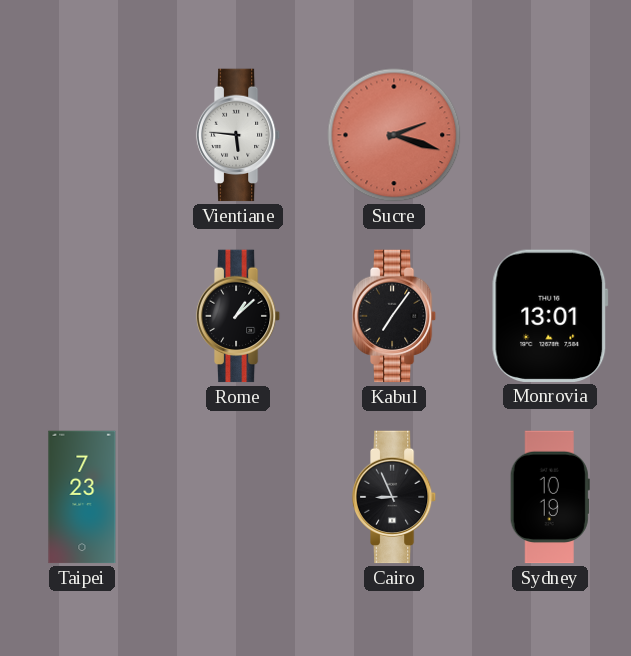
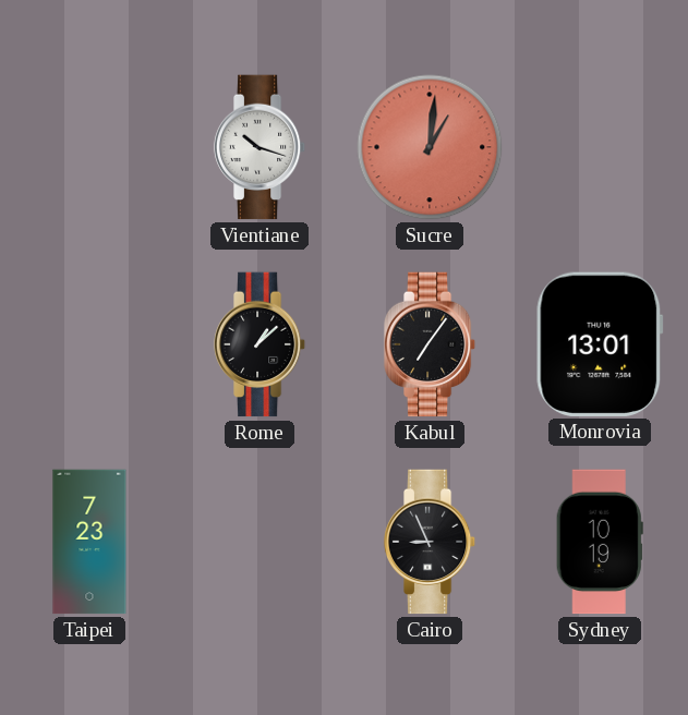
Vientiane: 5:46 -> 10:18
Sucre: 2:18 -> 1:01
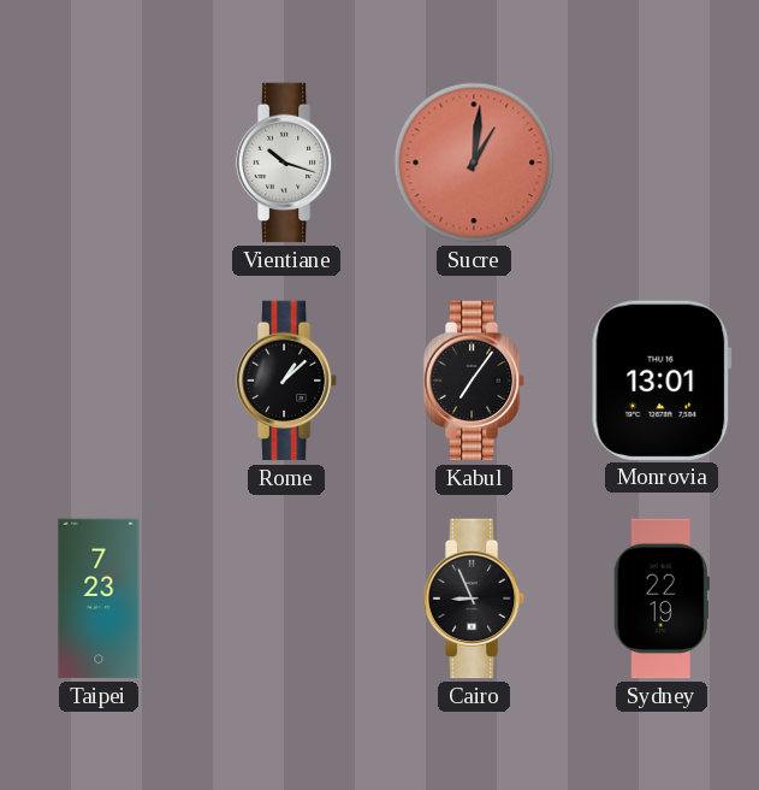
Sydney: 10:19 -> 22:19
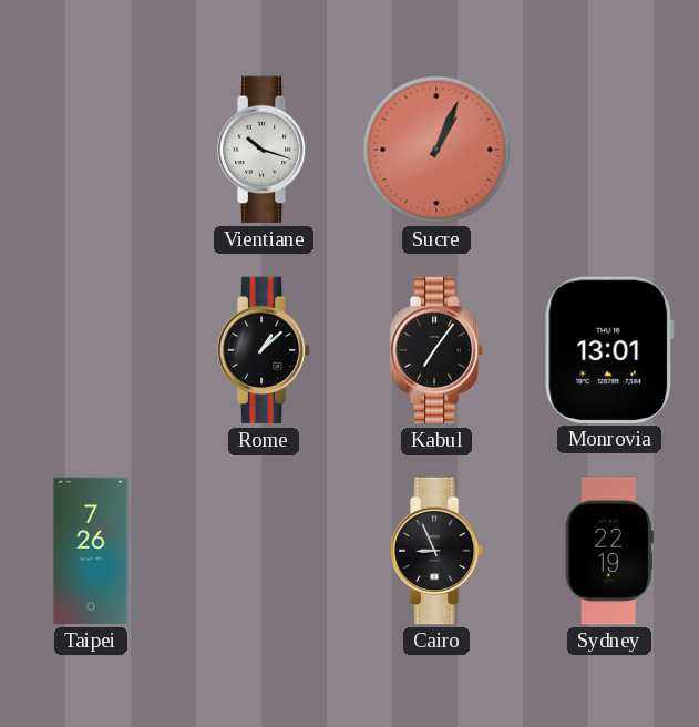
Sucre: 1:01 -> 1:04
Taipei: 7:23 -> 7:26
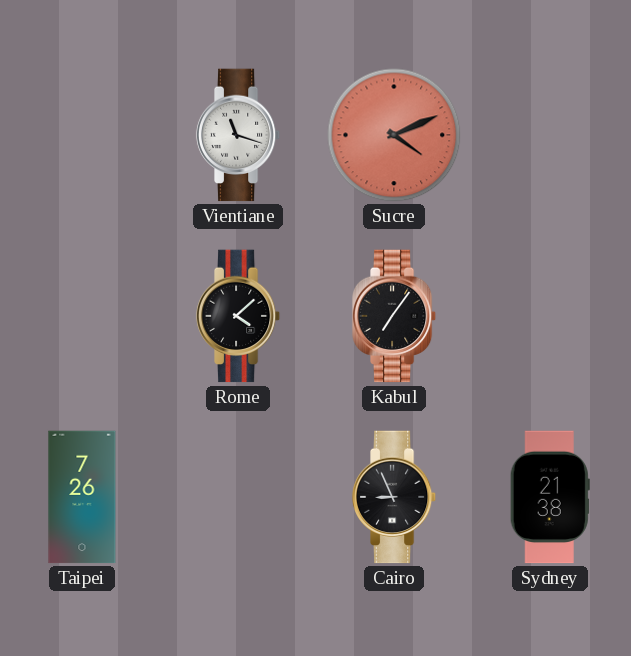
Vientiane: 10:18 -> 11:18
Sucre: 1:04 -> 4:11
Rome: 1:08 -> 4:08
Monrovia: 13:01 -> none
Sydney: 22:19 -> 21:38
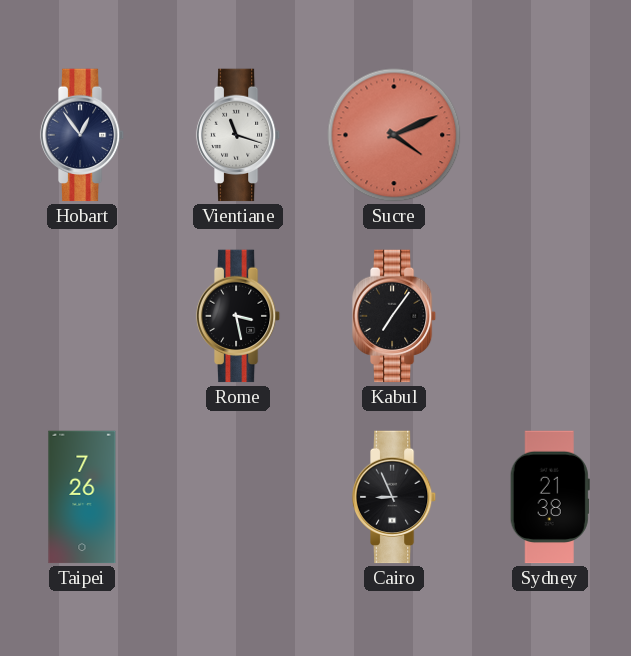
Hobart: none -> 12:54
Rome: 4:08 -> 3:28
